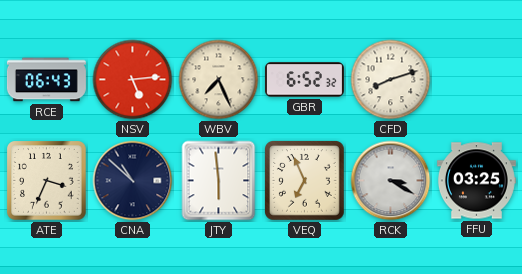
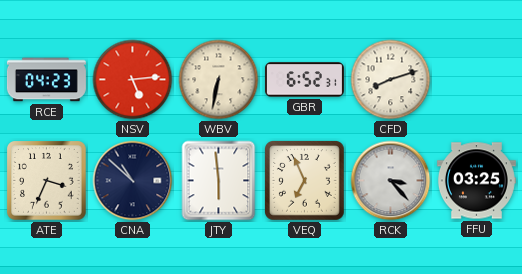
RCE: 06:43 -> 04:23
WBV: 7:26 -> 6:32
GBR: 6:52:32 -> 6:52:31
RCK: 3:20 -> 3:23
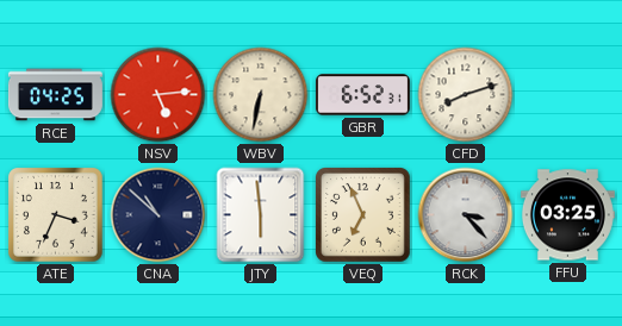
RCE: 04:23 -> 04:25
